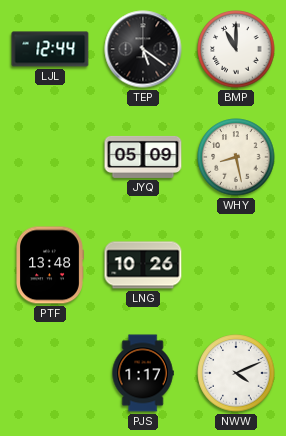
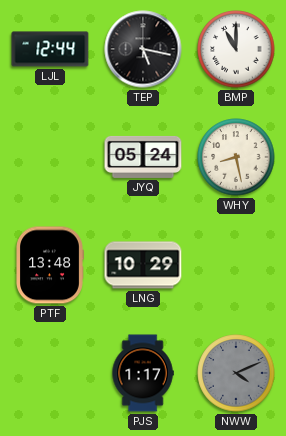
TEP: 5:21 -> 5:17
JYQ: 05:09 -> 05:24
LNG: 10:26 -> 10:29
NWW dial: white -> grey
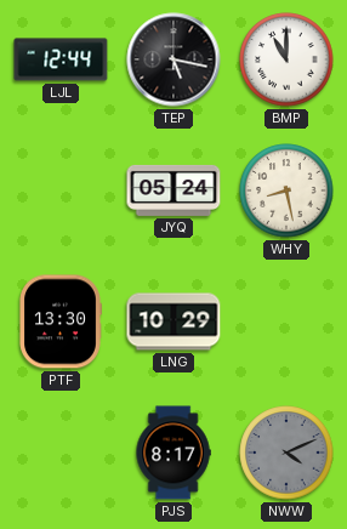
PTF: 13:48 -> 13:30
PJS: 1:17 -> 8:17
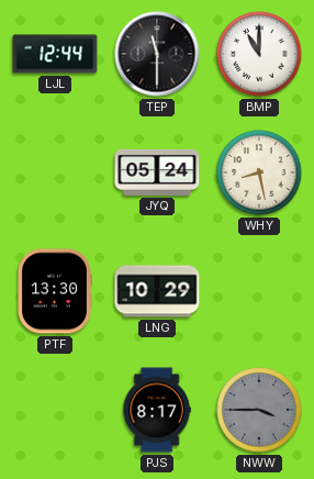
TEP: 5:17 -> 11:30
NWW: 4:11 -> 3:45
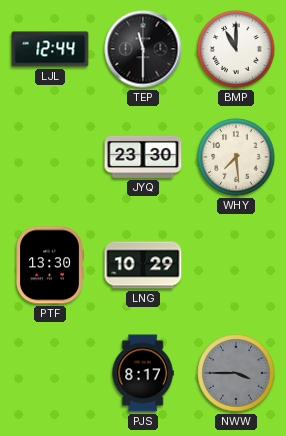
JYQ: 05:24 -> 23:30
WHY: 8:28 -> 7:29
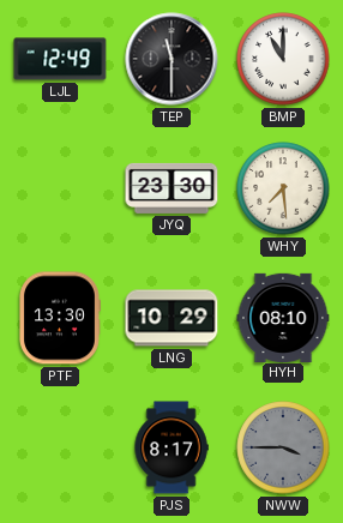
LJL: 12:44 -> 12:49
HYH: none -> 08:10
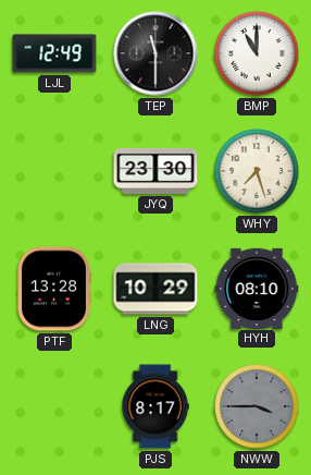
WHY: 7:29 -> 7:27
PTF: 13:30 -> 13:28
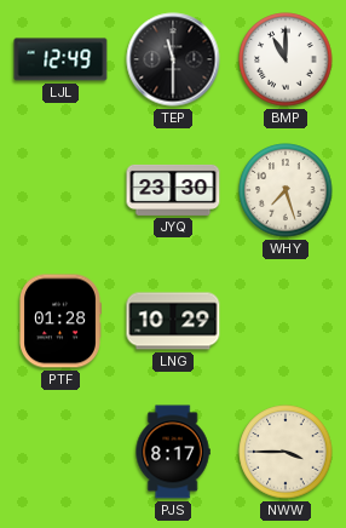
PTF: 13:28 -> 01:28
HYH: 08:10 -> none
NWW dial: grey -> cream
